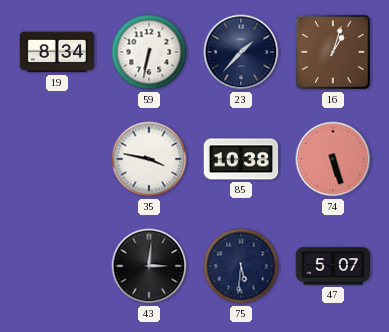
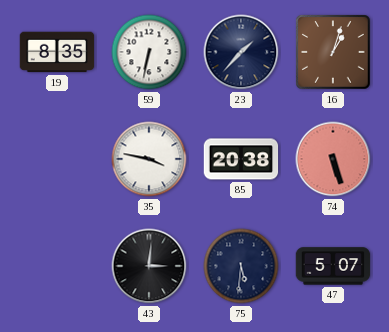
19: 8:34 -> 8:35
85: 10:38 -> 20:38
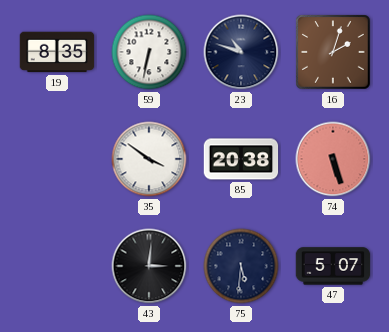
23: 1:37 -> 10:48
16: 1:03 -> 2:03
35: 3:47 -> 3:51
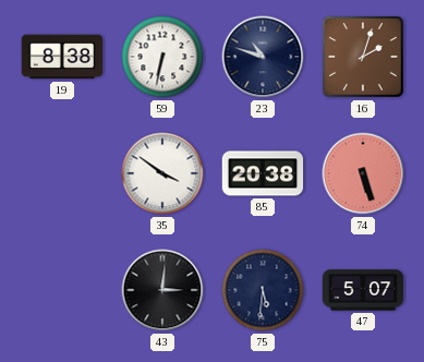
19: 8:35 -> 8:38
